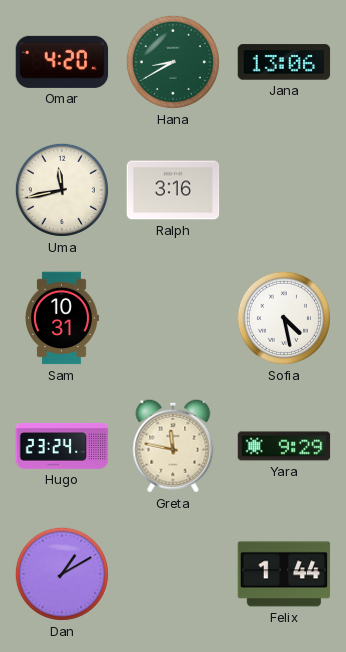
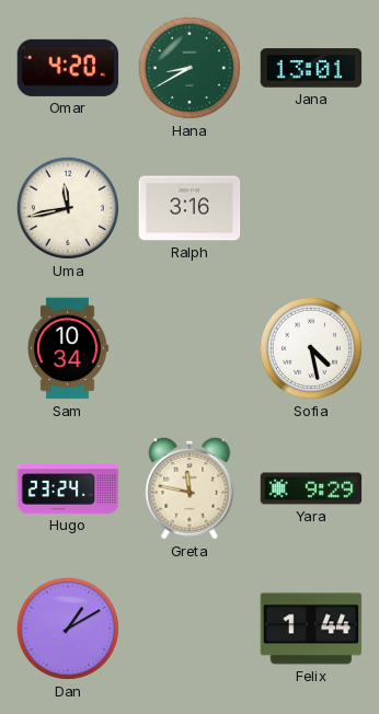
Jana: 13:06 -> 13:01
Sam: 10:31 -> 10:34
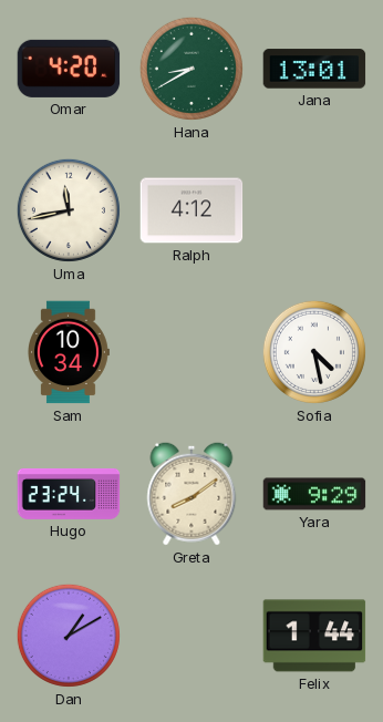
Ralph: 3:16 -> 4:12
Greta: 11:47 -> 8:09
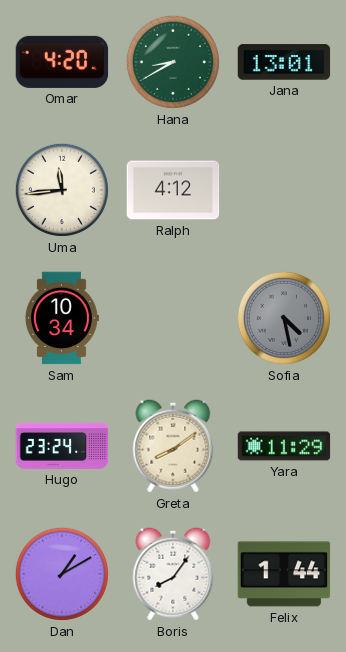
Uma: 11:43 -> 11:44
Sofia dial: white -> grey
Yara: 9:29 -> 11:29
Boris: none -> 8:06
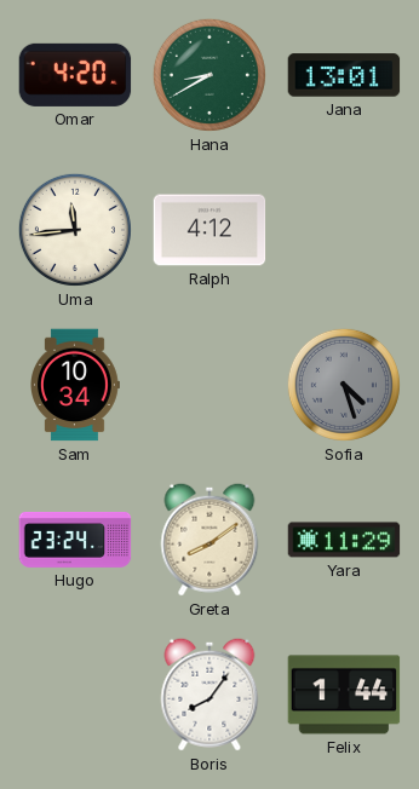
Sofia: 4:28 -> 4:27
Dan: 1:10 -> none
